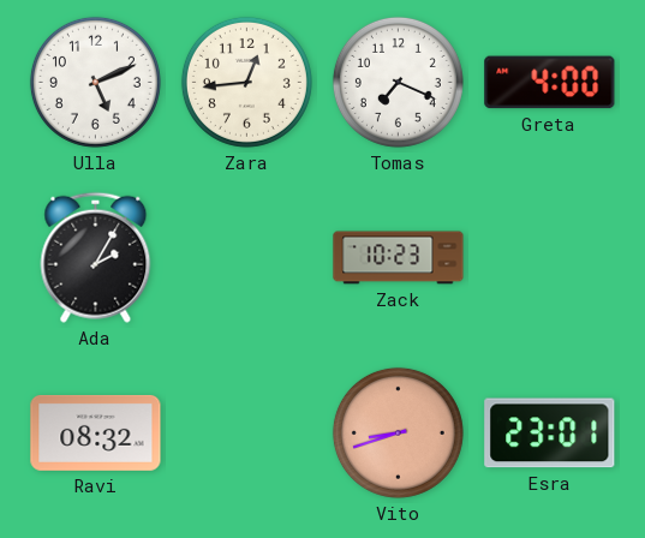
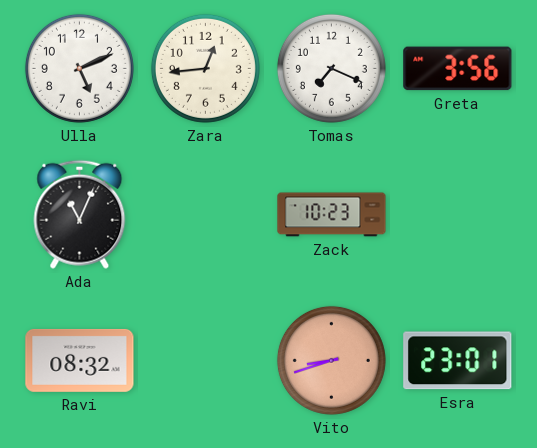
Greta: 4:00 -> 3:56
Ada: 2:05 -> 11:04
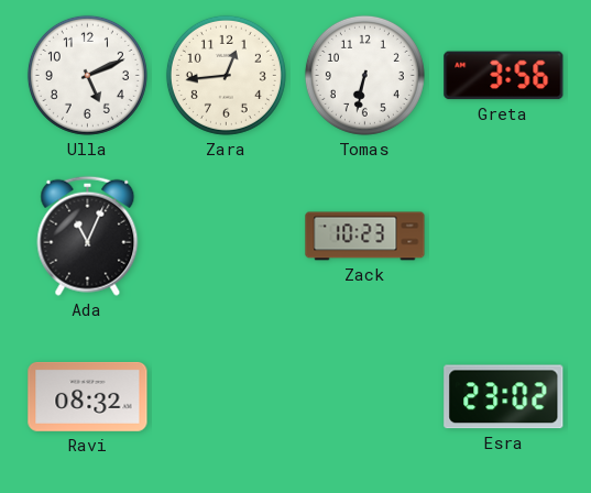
Tomas: 7:19 -> 6:32
Vito: 8:42 -> none
Esra: 23:01 -> 23:02
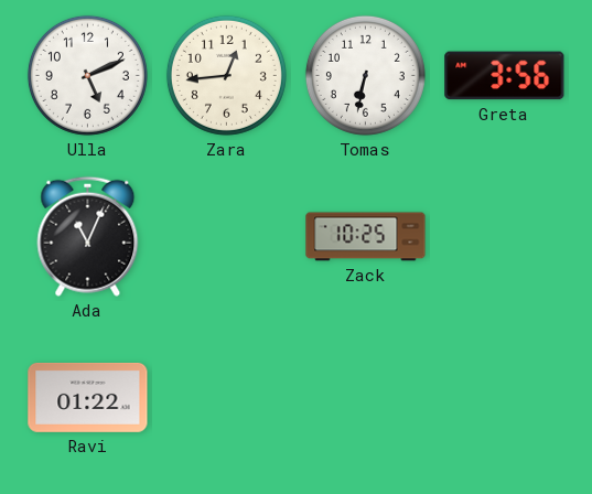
Zack: 10:23 -> 10:25
Ravi: 08:32 -> 01:22
Esra: 23:02 -> none
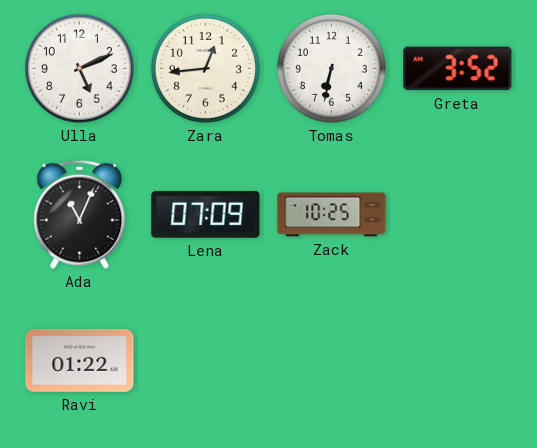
Greta: 3:56 -> 3:52
Lena: none -> 07:09
